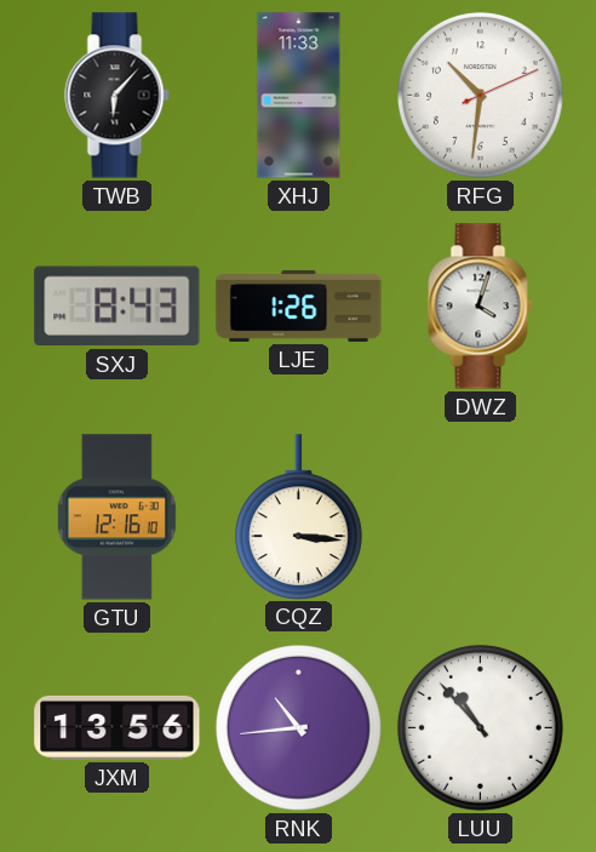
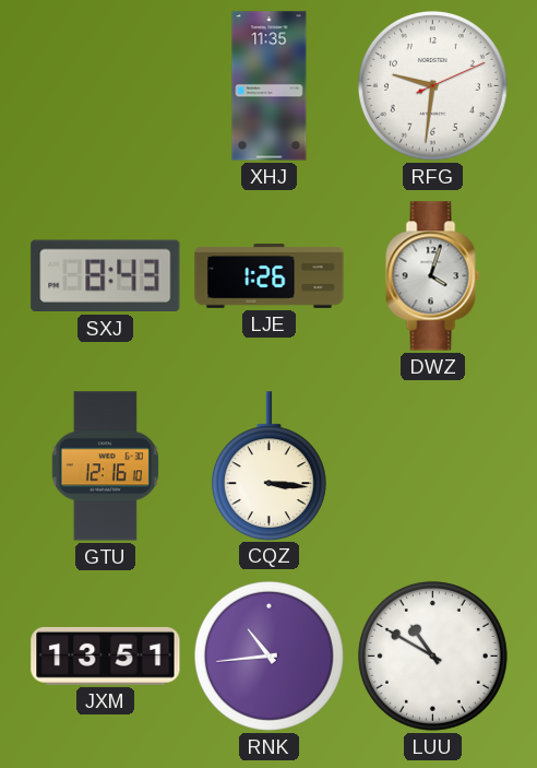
TWB: 6:07 -> none
XHJ: 11:33 -> 11:35
RFG: 10:31 -> 9:31
JXM: 13:56 -> 13:51
LUU: 10:53 -> 10:50
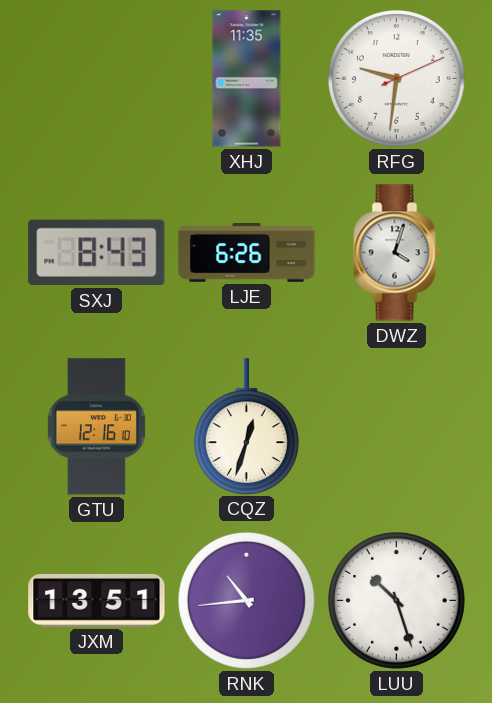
LJE: 1:26 -> 6:26
CQZ: 3:16 -> 12:33
LUU: 10:50 -> 10:27
